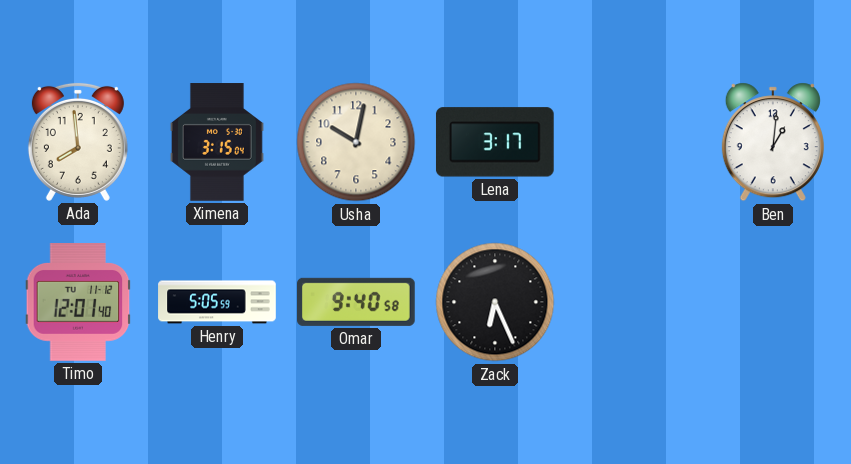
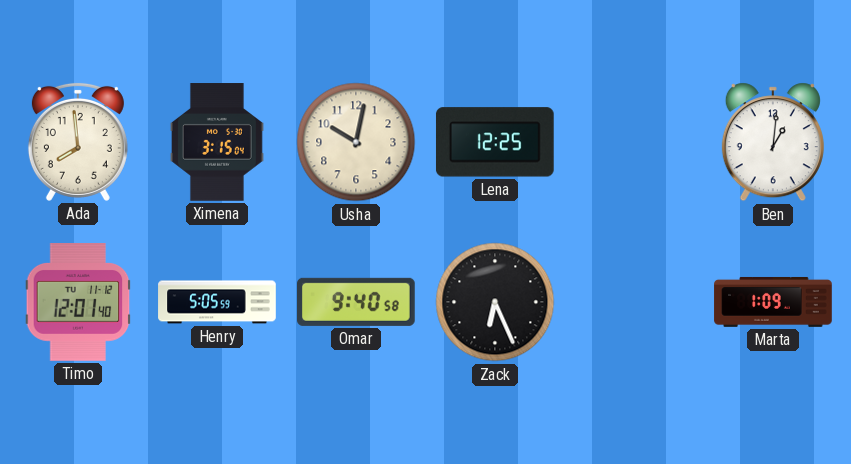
Lena: 3:17 -> 12:25
Marta: none -> 1:09
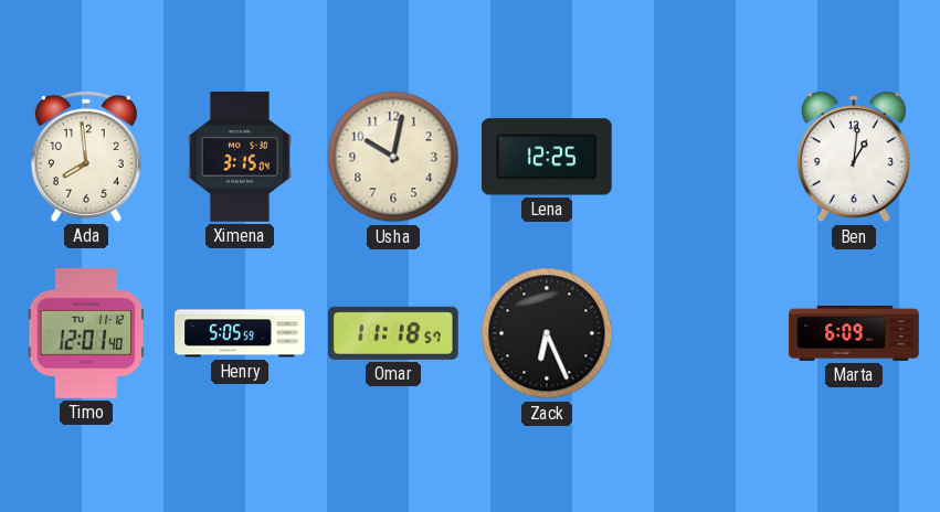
Omar: 9:40 -> 11:18
Marta: 1:09 -> 6:09
